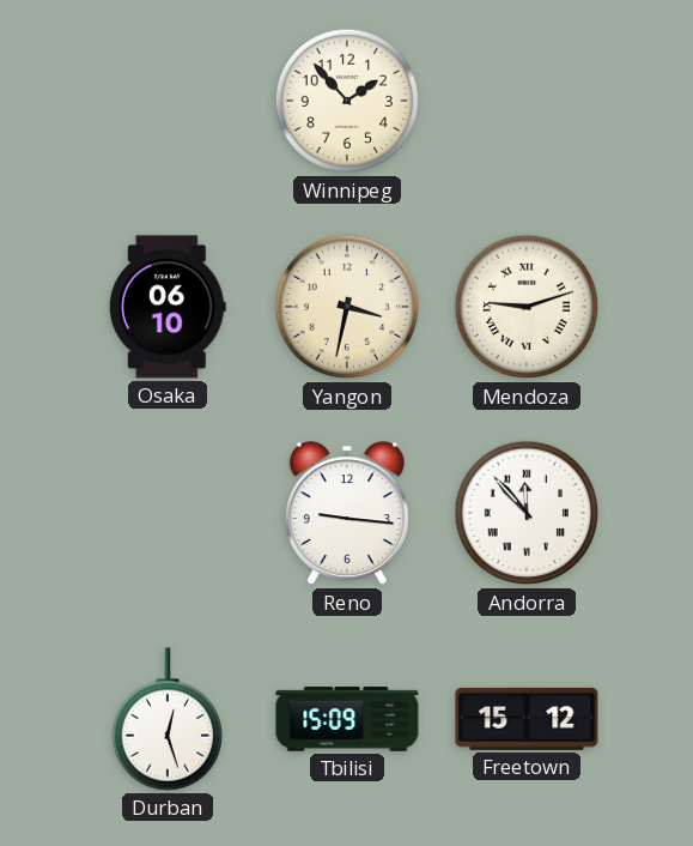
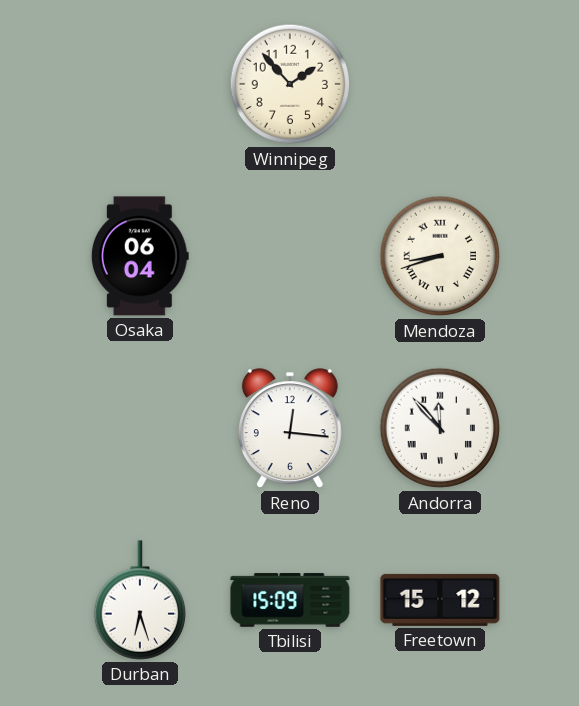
Osaka: 06:10 -> 06:04
Yangon: 3:32 -> none
Mendoza: 9:12 -> 8:42
Reno: 9:16 -> 12:16
Durban: 12:27 -> 6:27
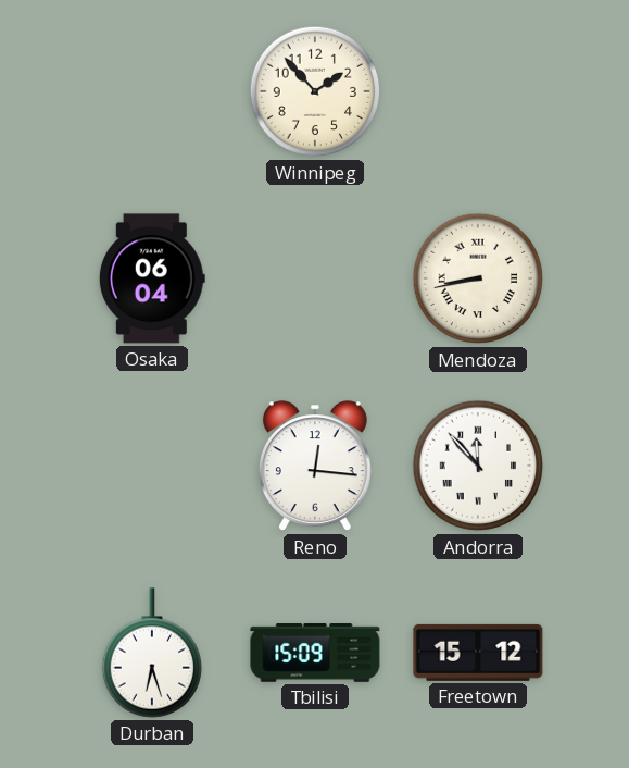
Mendoza: 8:42 -> 8:43
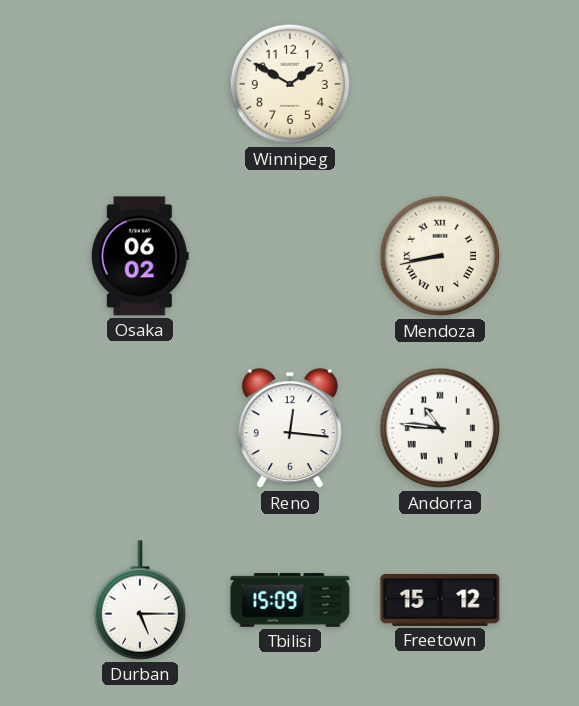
Winnipeg: 1:53 -> 1:50
Osaka: 06:04 -> 06:02
Andorra: 11:53 -> 10:46
Durban: 6:27 -> 5:15
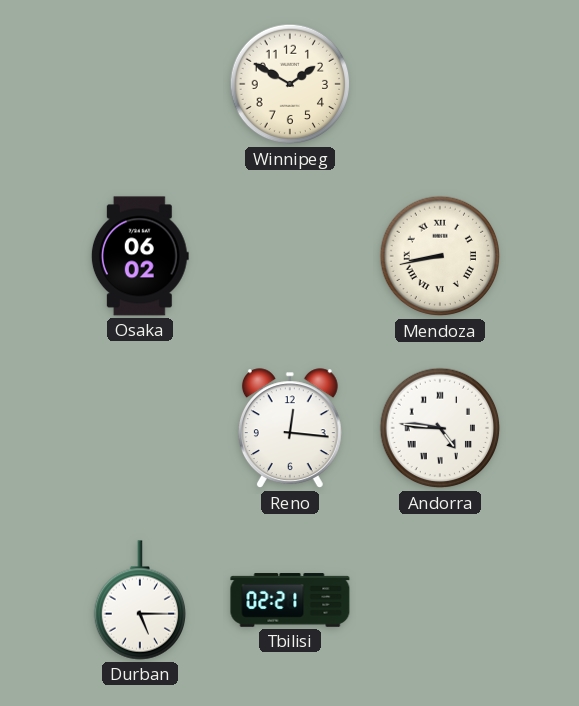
Andorra: 10:46 -> 4:46
Tbilisi: 15:09 -> 02:21
Freetown: 15:12 -> none
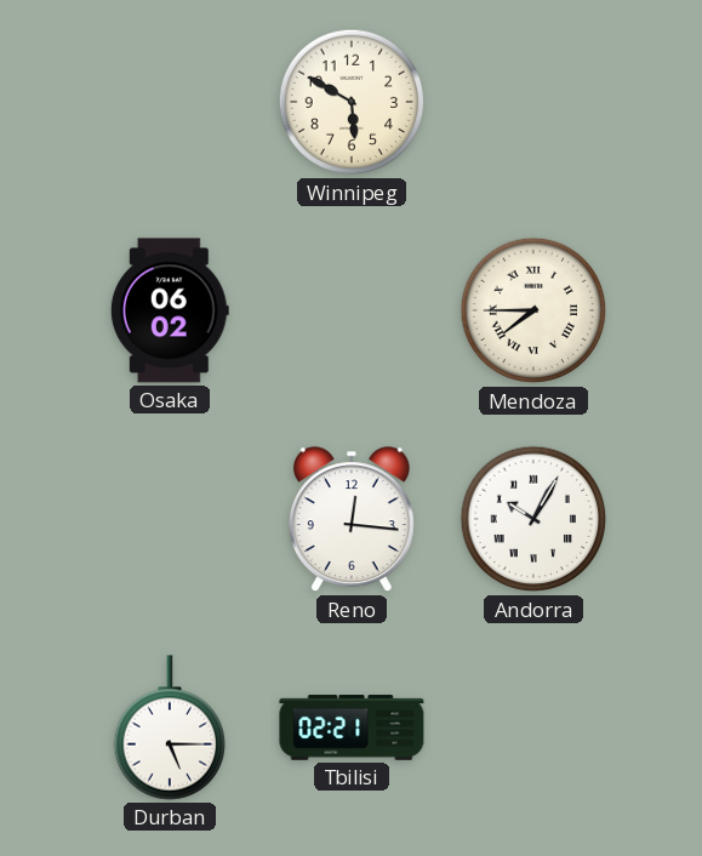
Winnipeg: 1:50 -> 5:50
Mendoza: 8:43 -> 7:45
Andorra: 4:46 -> 10:05
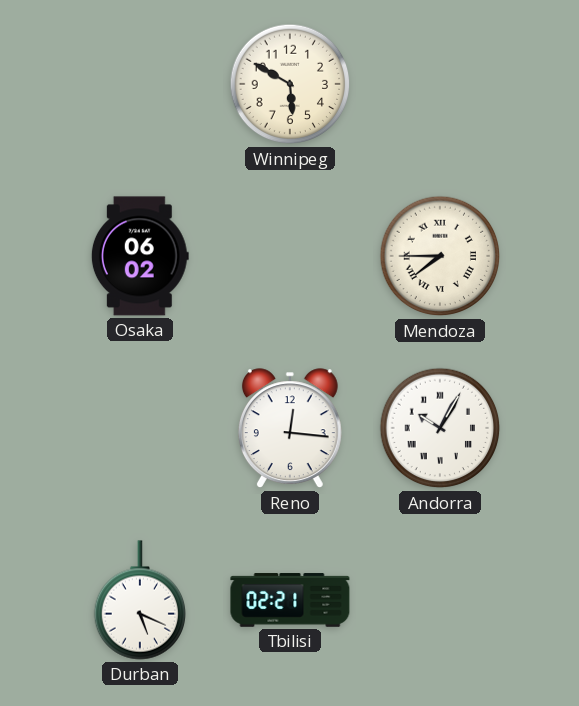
Durban: 5:15 -> 5:19
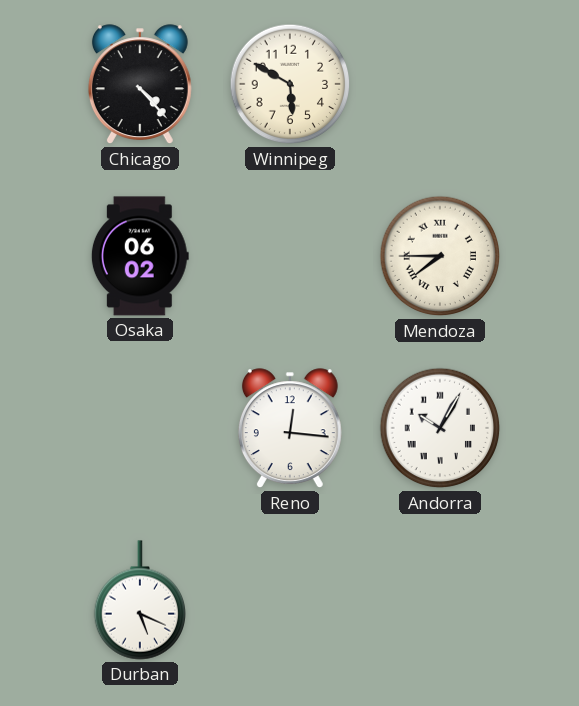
Chicago: none -> 4:23
Tbilisi: 02:21 -> none
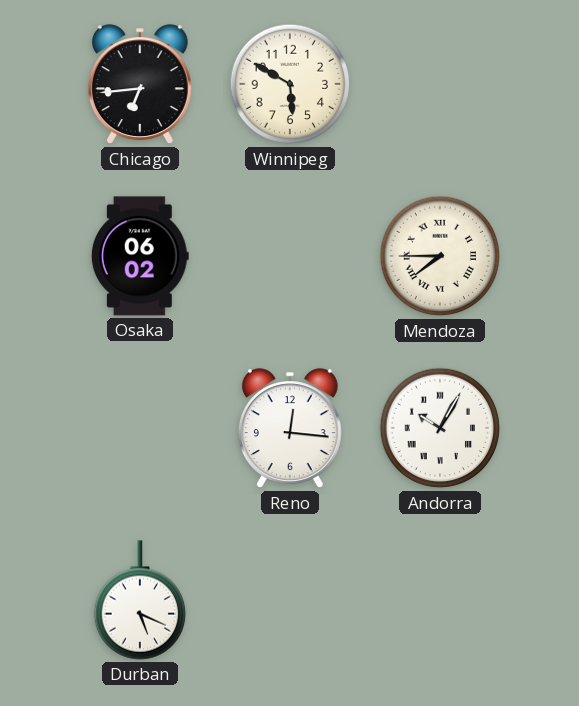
Chicago: 4:23 -> 6:44
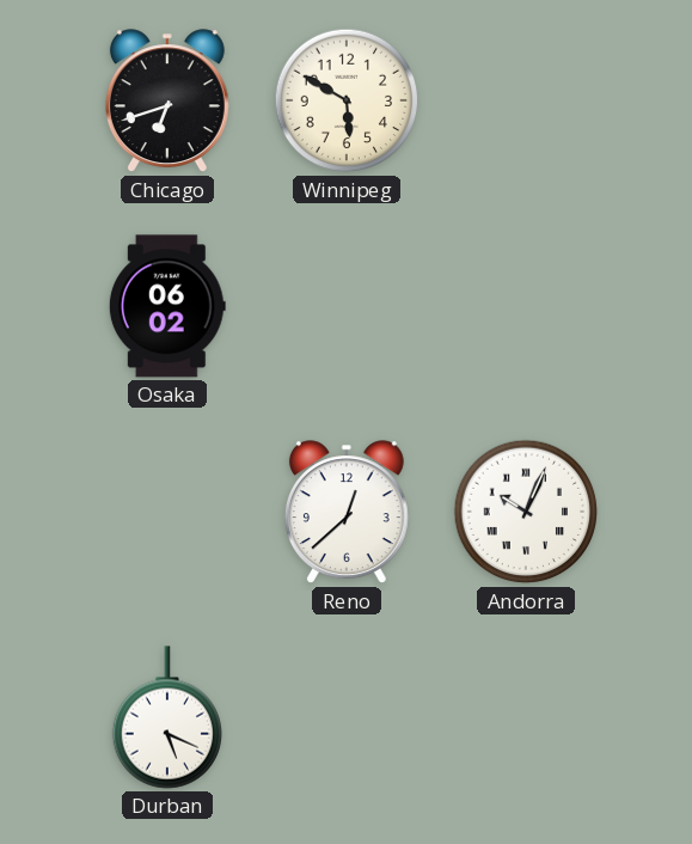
Chicago: 6:44 -> 6:42
Mendoza: 7:45 -> none
Reno: 12:16 -> 12:38
Andorra: 10:05 -> 10:04
